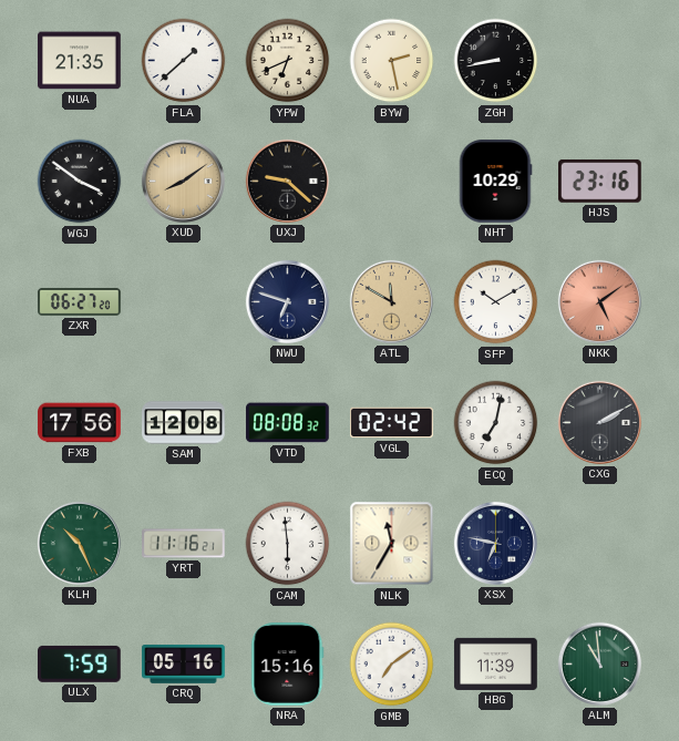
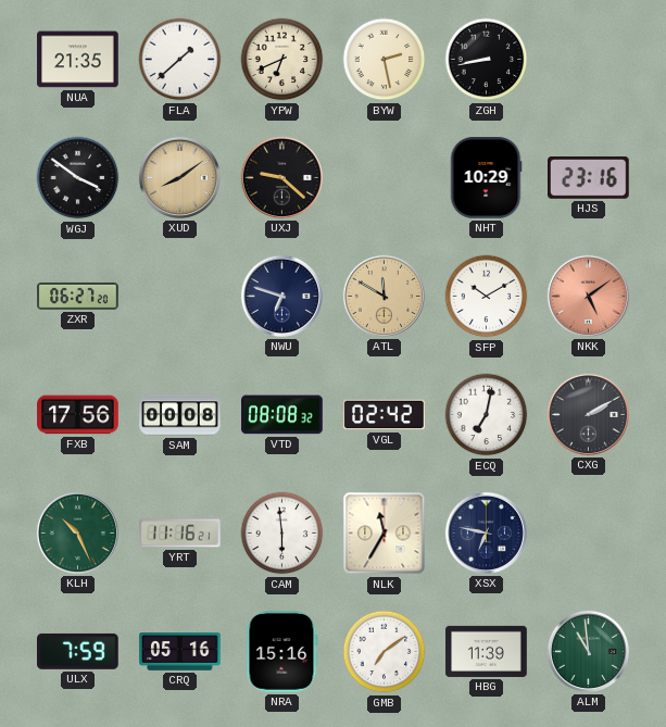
SAM: 12:08 -> 00:08
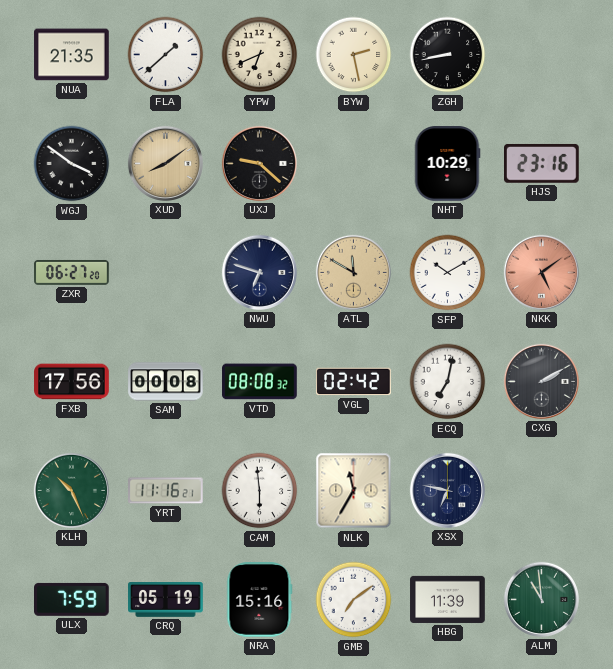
CRQ: 05:16 -> 05:19
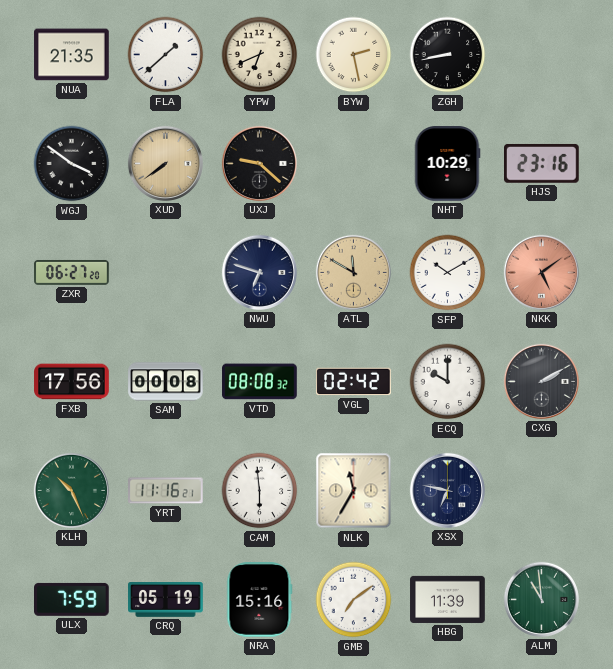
XUD: 8:09 -> 7:39
ECQ: 7:02 -> 10:00
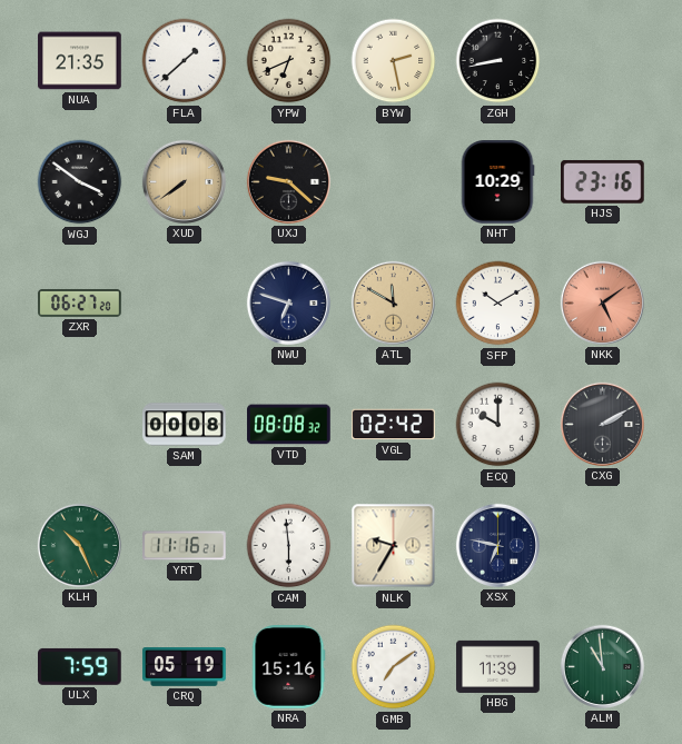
FXB: 17:56 -> none
NLK: 11:35 -> 9:35
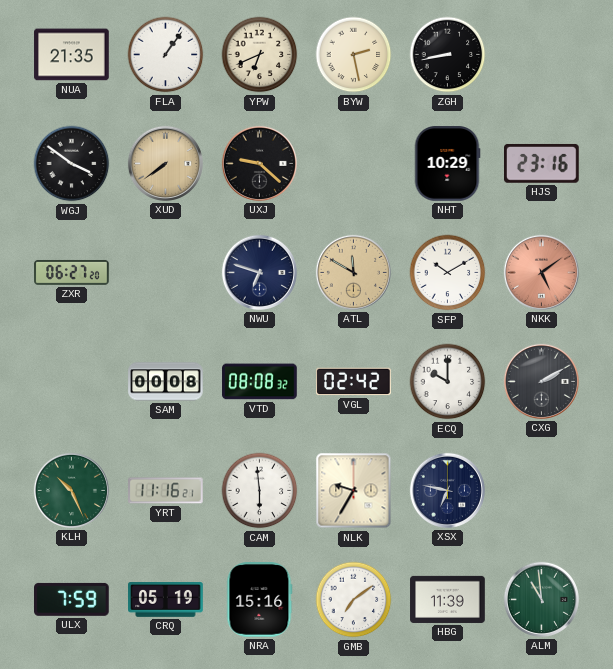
FLA: 1:38 -> 1:06
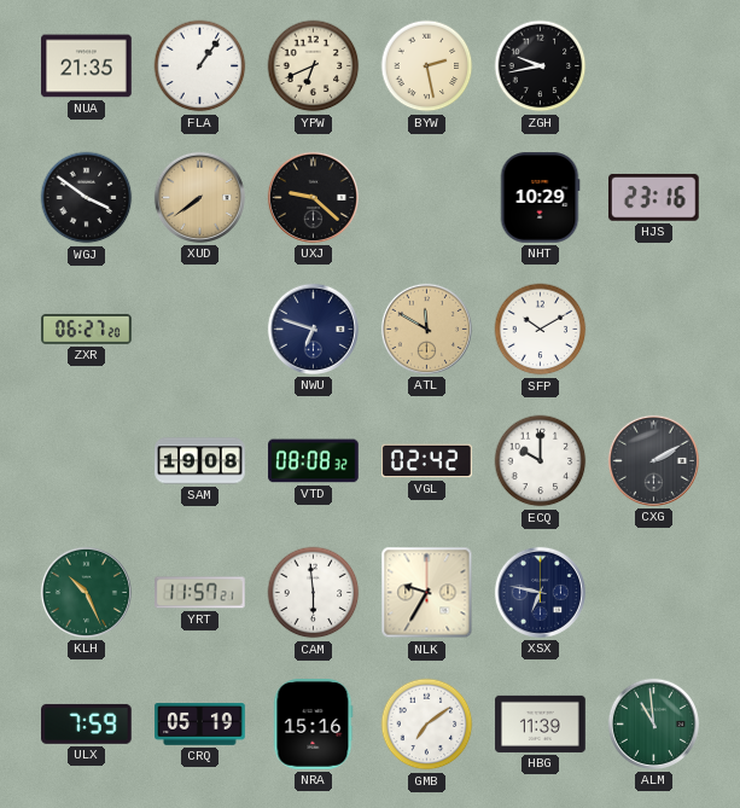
ZGH: 8:43 -> 9:43
NKK: 5:09 -> none
SAM: 00:08 -> 19:08
YRT: 11:16 -> 11:57
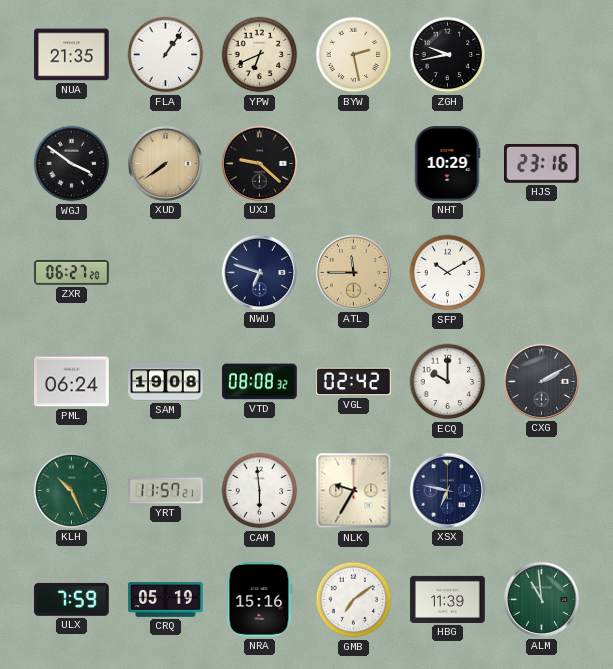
ATL: 11:50 -> 11:45
PML: none -> 06:24
